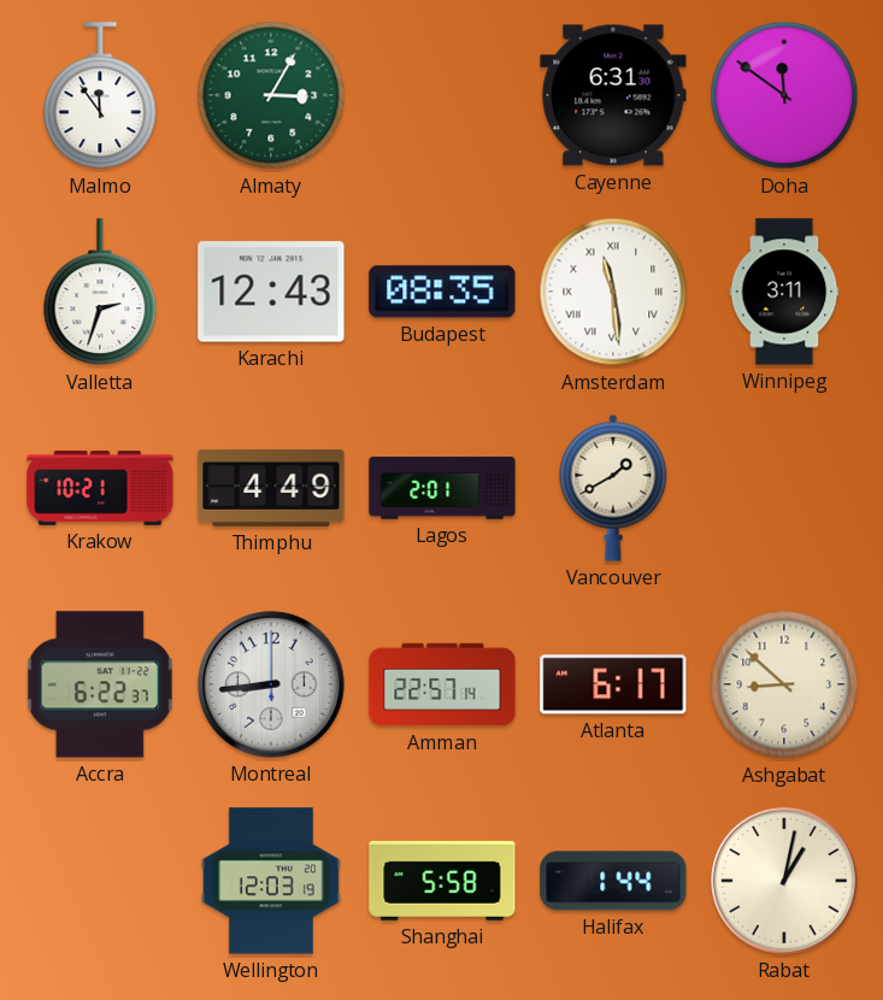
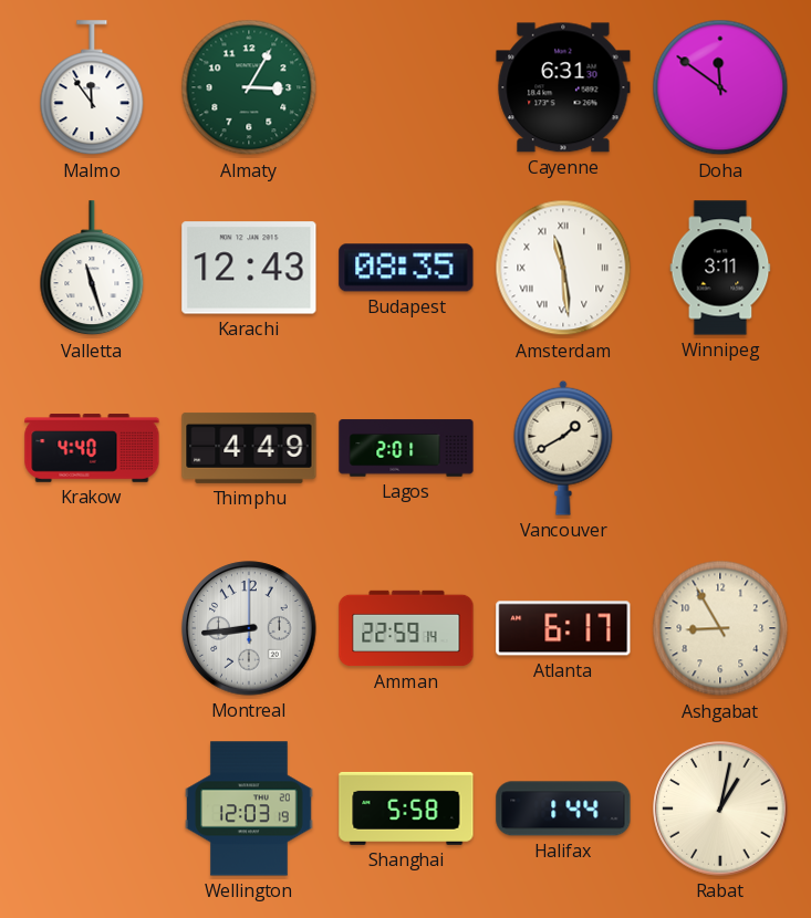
Valletta: 2:33 -> 11:27
Krakow: 10:21 -> 4:40
Accra: 6:22 -> none
Amman: 22:57 -> 22:59
Ashgabat: 8:52 -> 8:55
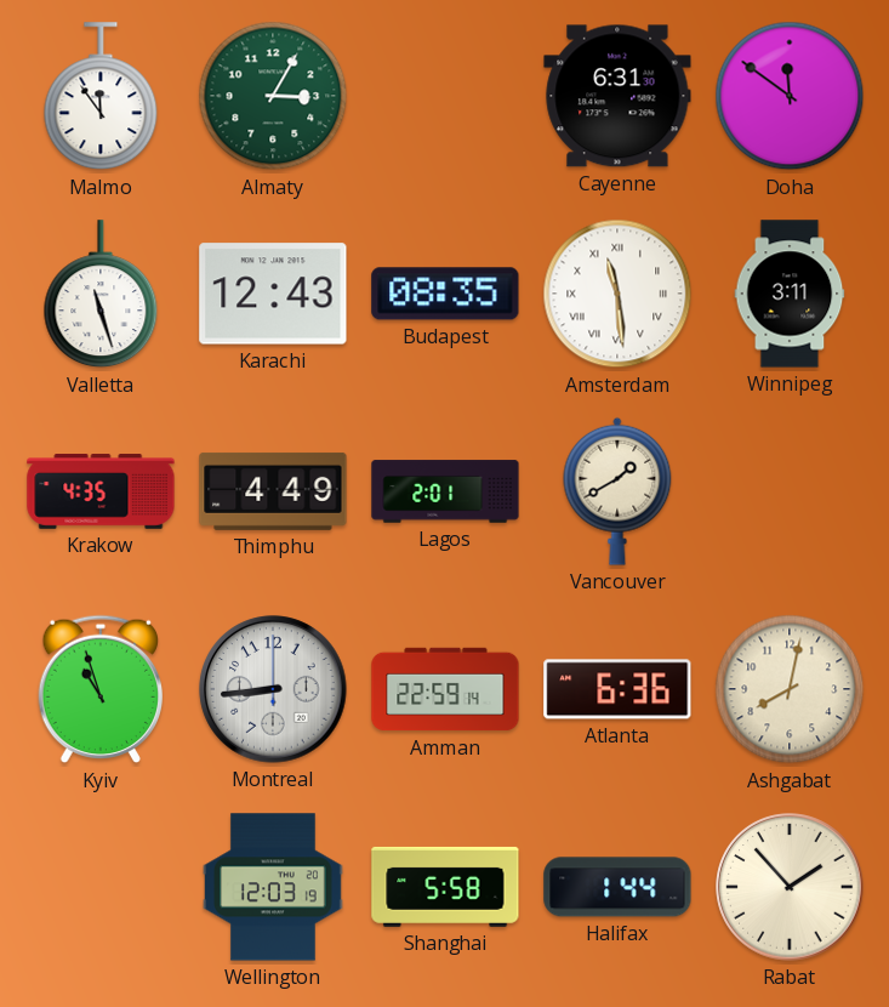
Krakow: 4:40 -> 4:35
Kyiv: none -> 10:57
Atlanta: 6:17 -> 6:36
Ashgabat: 8:55 -> 8:02
Rabat: 1:02 -> 1:53
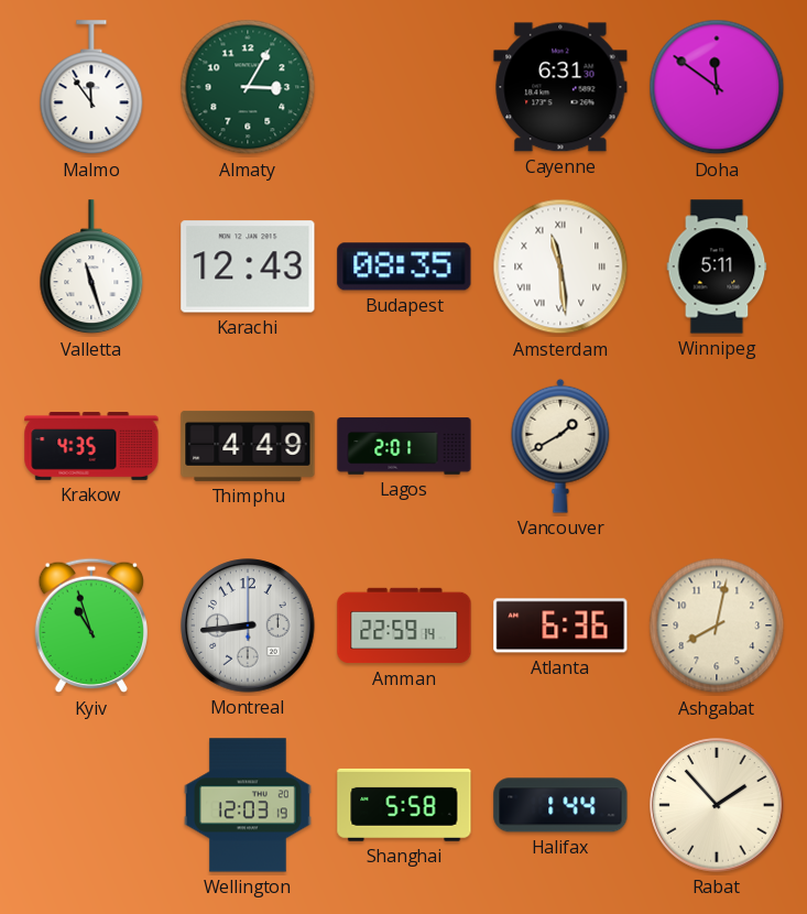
Winnipeg: 3:11 -> 5:11
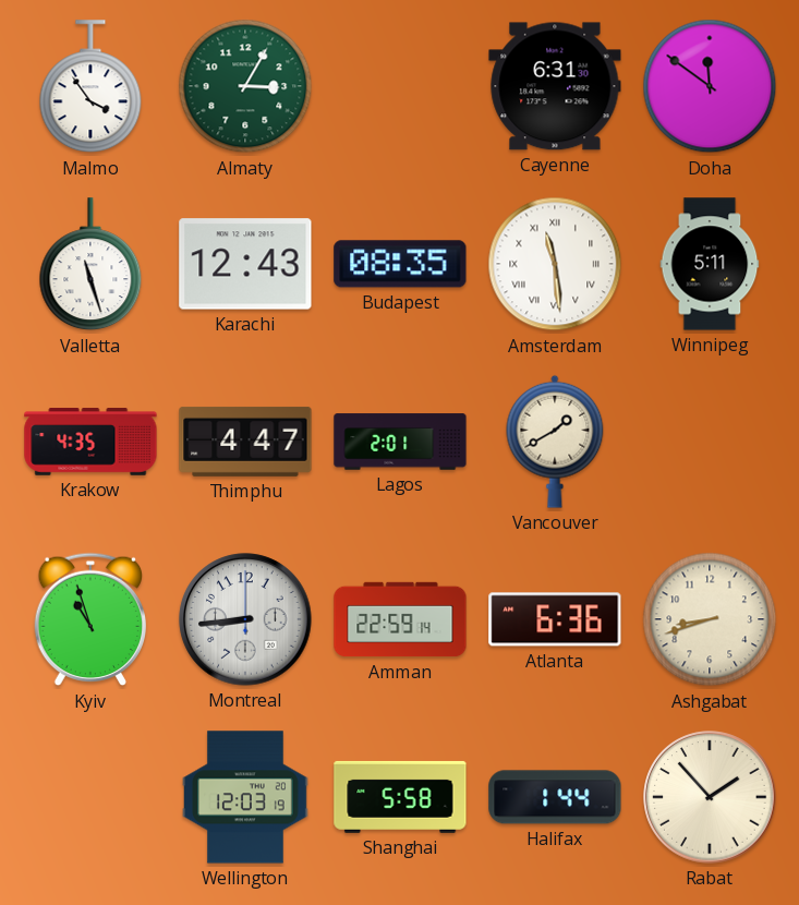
Malmo: 11:54 -> 3:54
Thimphu: 4:49 -> 4:47
Ashgabat: 8:02 -> 8:42
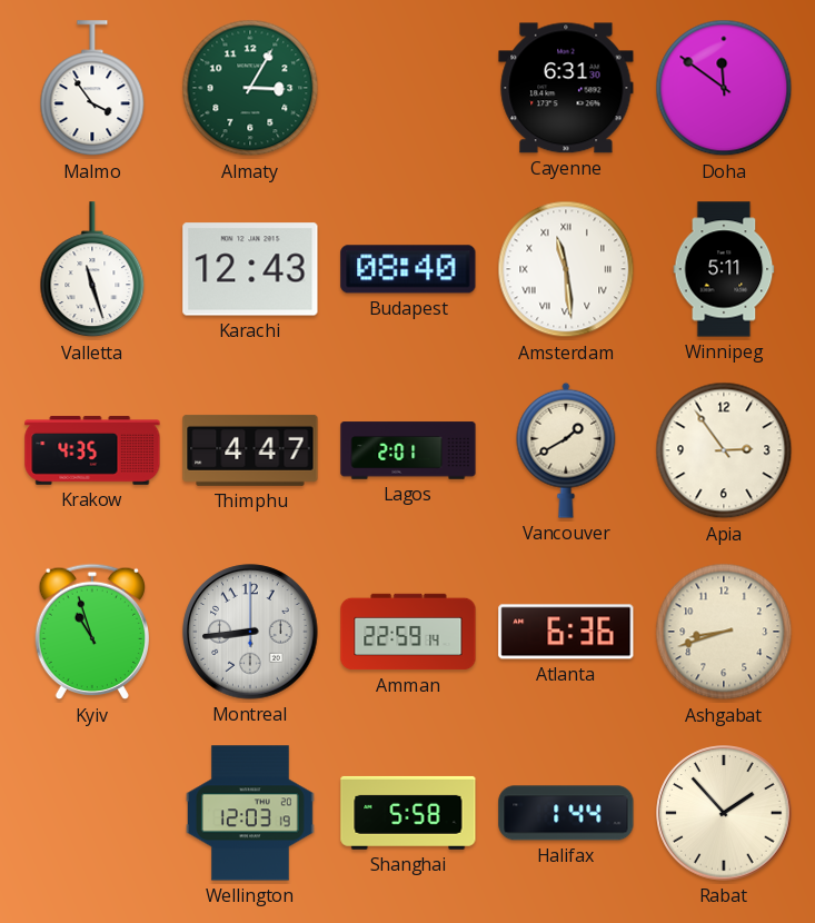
Budapest: 08:35 -> 08:40
Apia: none -> 2:54
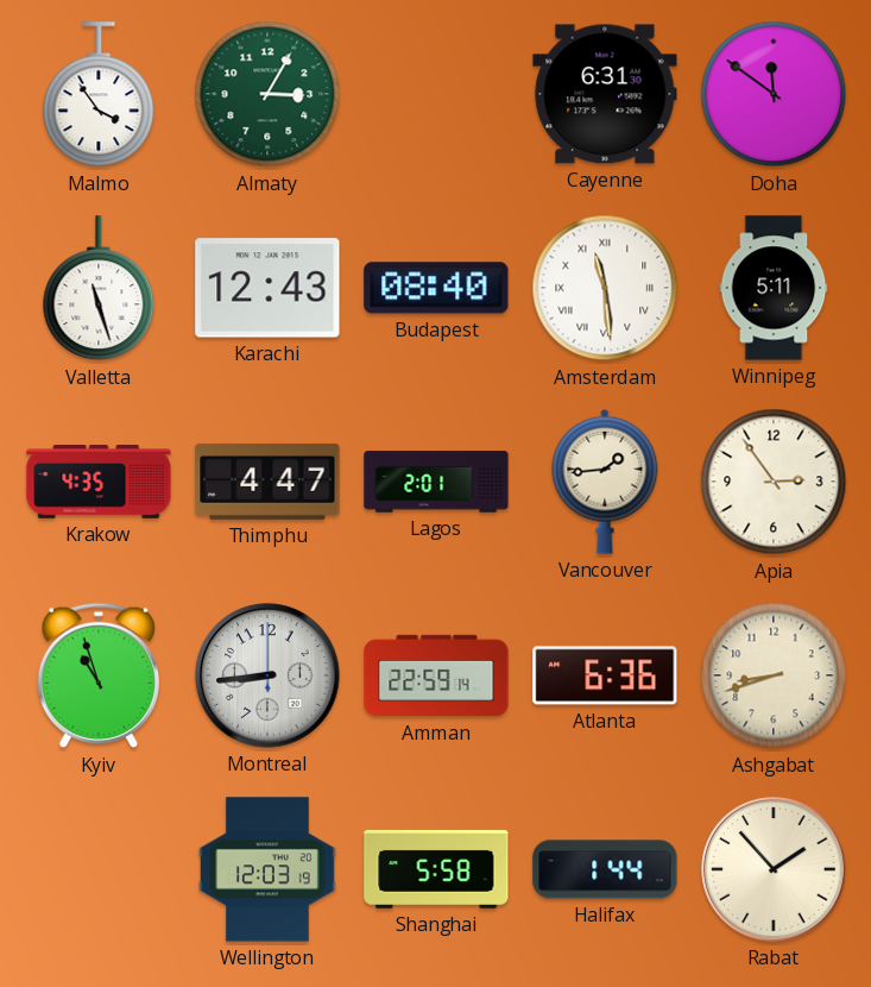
Vancouver: 1:40 -> 1:44
